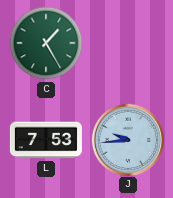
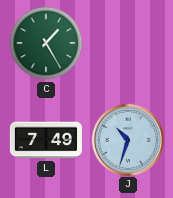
L: 7:53 -> 7:49
J: 9:44 -> 10:33
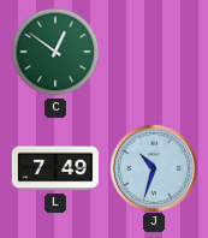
C: 1:25 -> 12:51
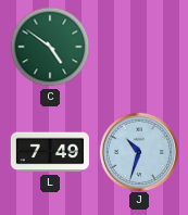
C: 12:51 -> 4:51
